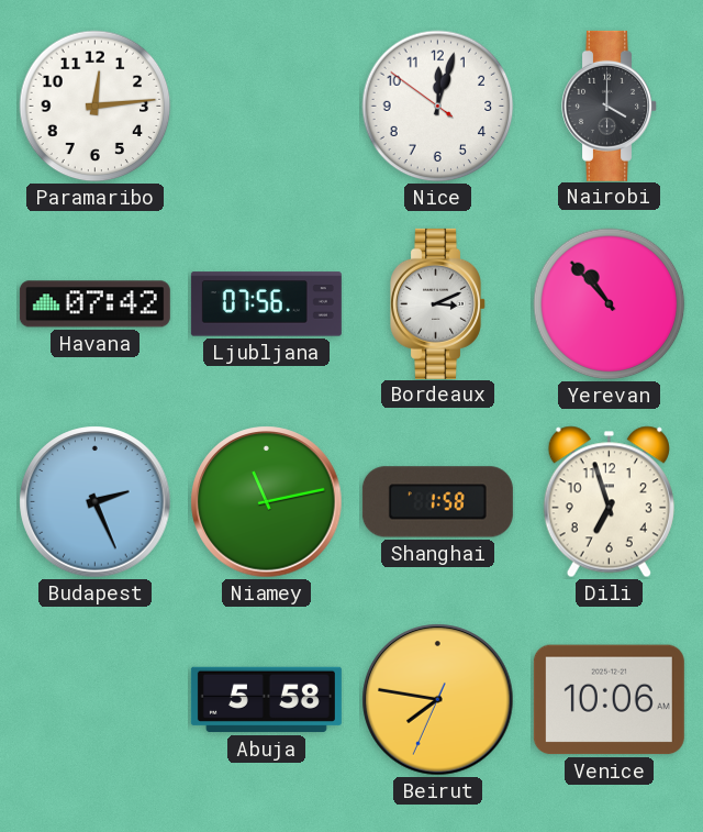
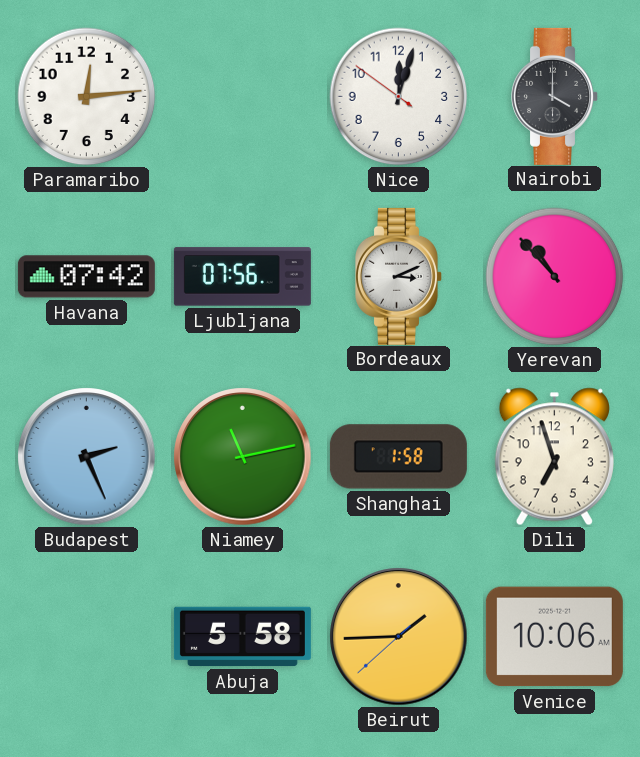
Beirut: 7:46 -> 1:44
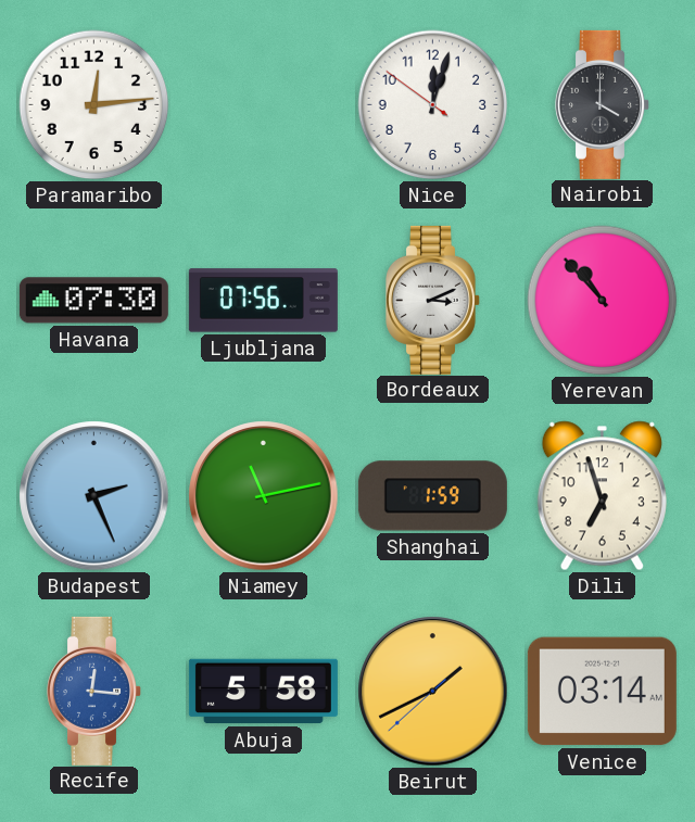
Havana: 07:42 -> 07:30
Shanghai: 1:58 -> 1:59
Recife: none -> 12:16
Beirut: 1:44 -> 1:40
Venice: 10:06 -> 03:14
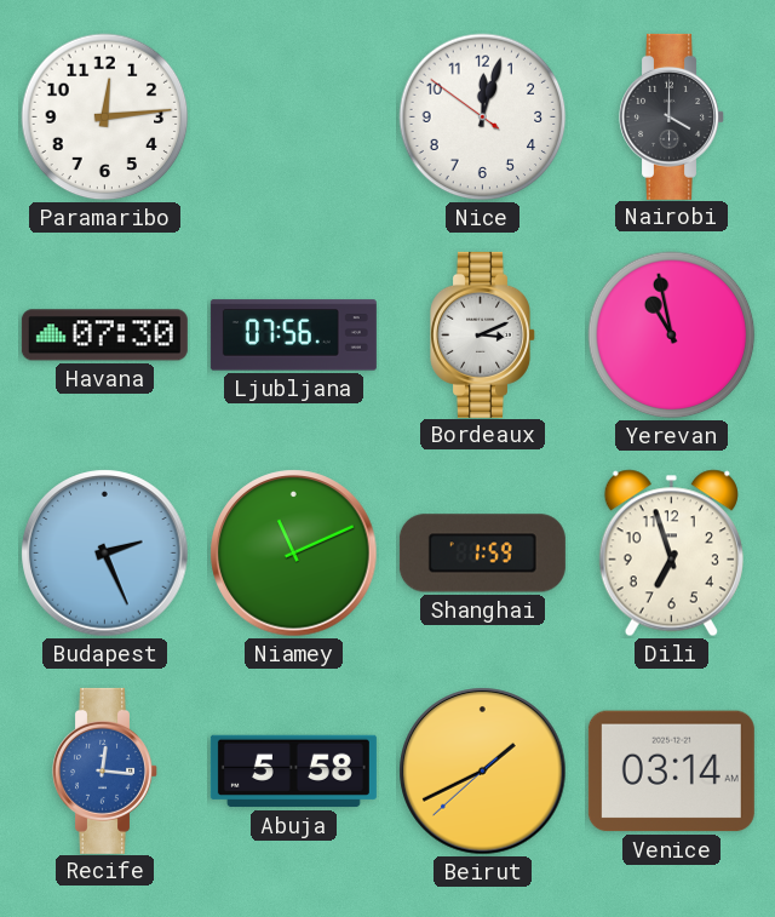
Yerevan: 10:53 -> 10:58
Niamey: 11:13 -> 11:11
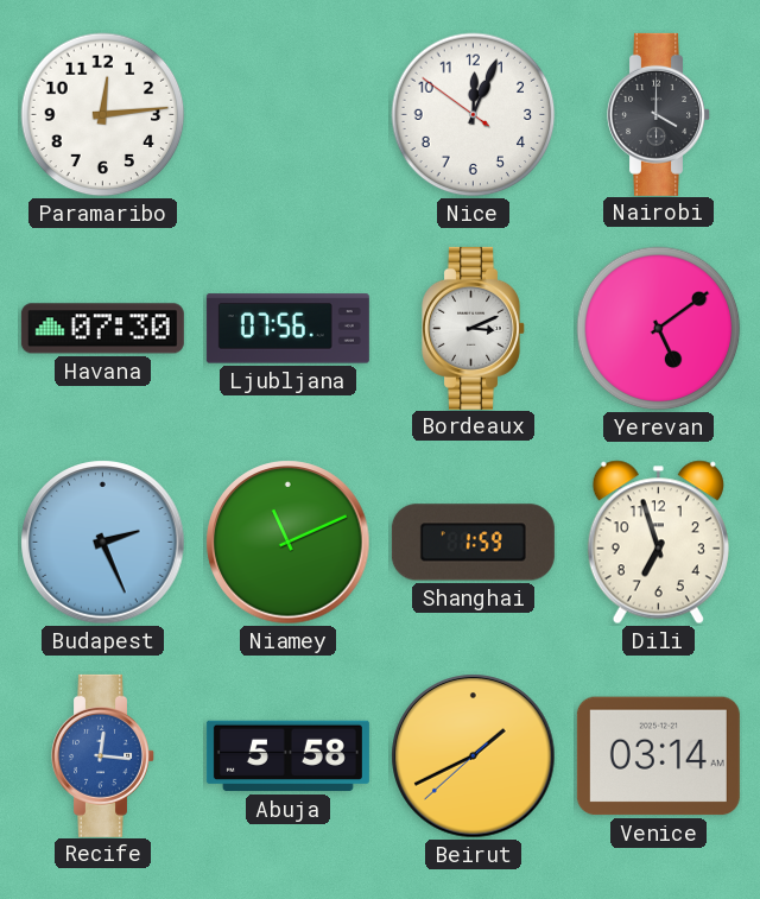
Nice: 12:02 -> 12:03
Yerevan: 10:58 -> 5:09
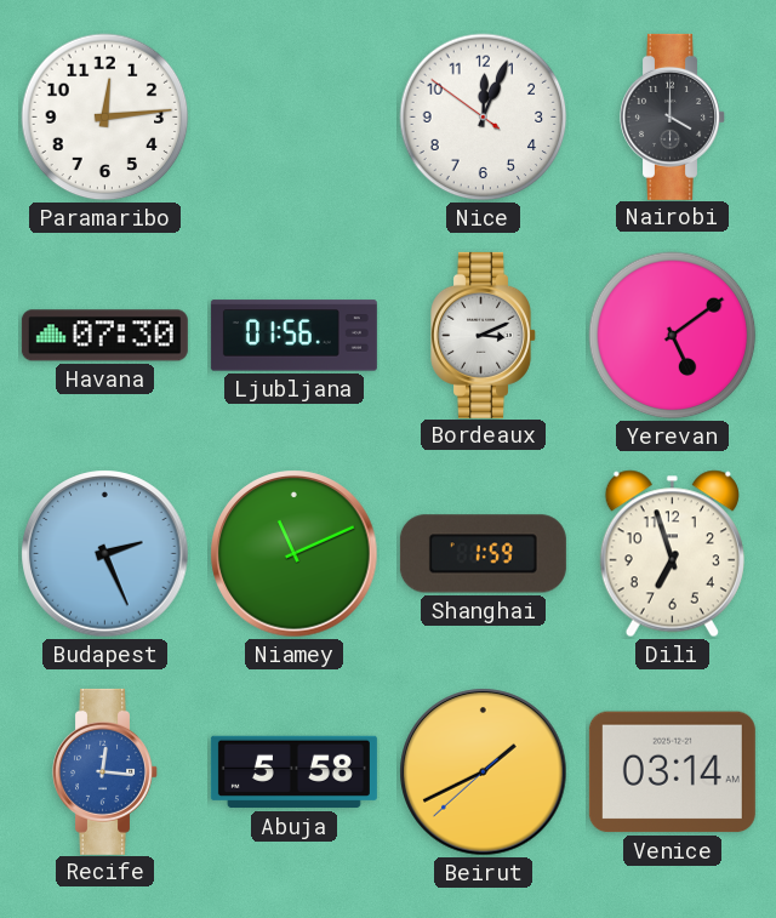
Ljubljana: 07:56 -> 01:56
